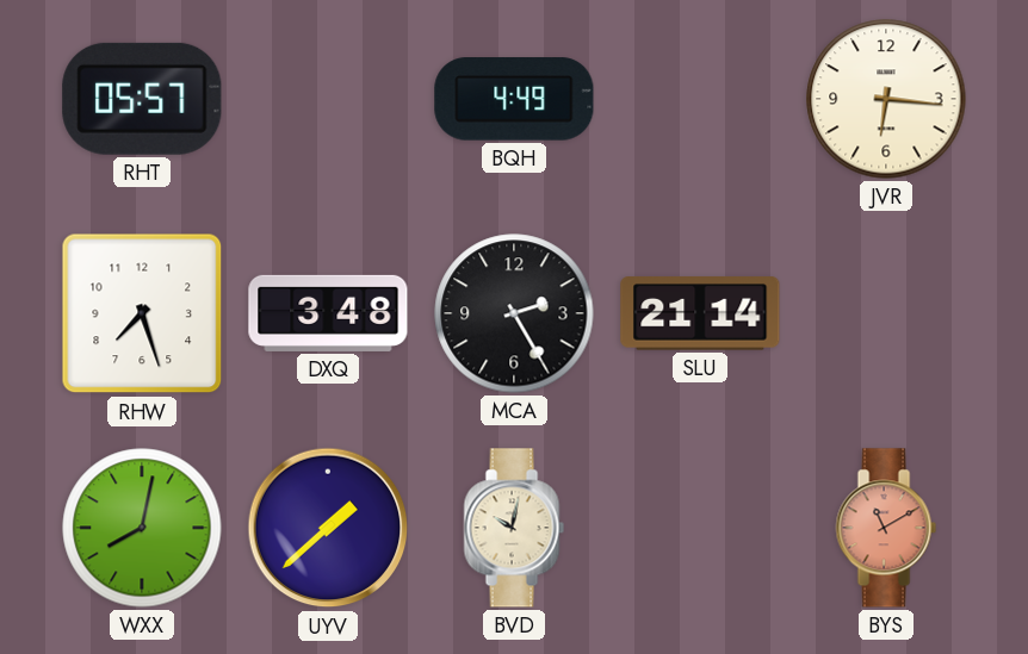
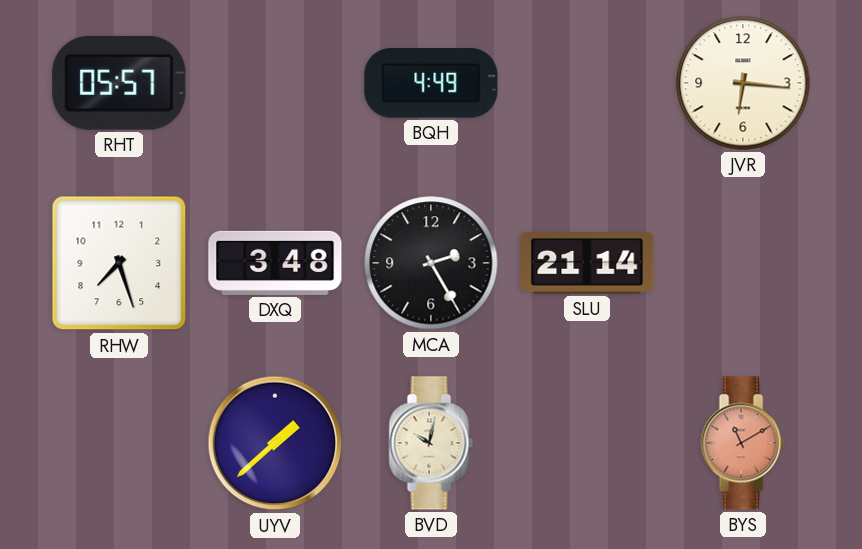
WXX: 8:02 -> none
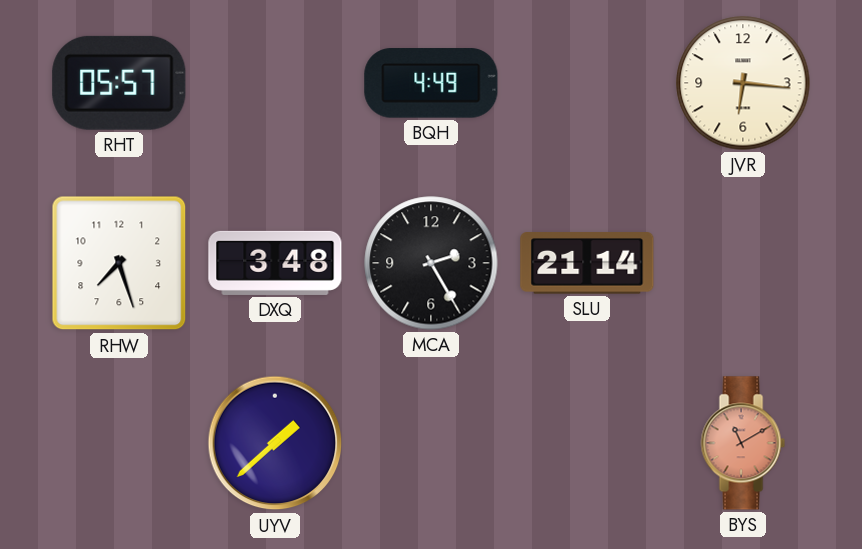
BVD: 10:02 -> none
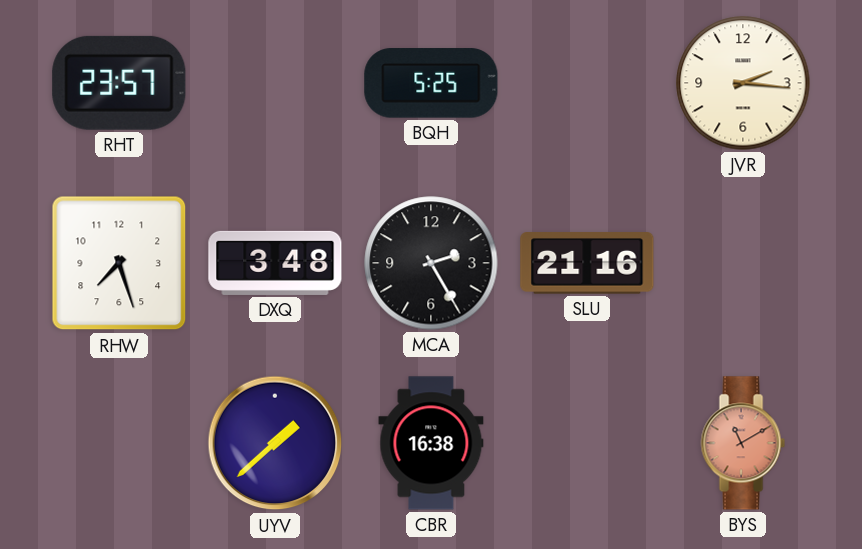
RHT: 05:57 -> 23:57
BQH: 4:49 -> 5:25
JVR: 6:16 -> 2:16
SLU: 21:14 -> 21:16
CBR: none -> 16:38
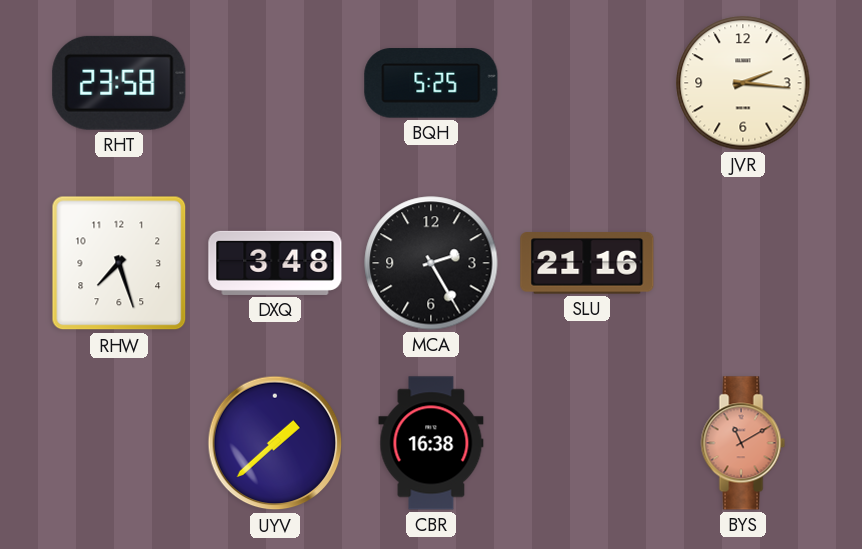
RHT: 23:57 -> 23:58
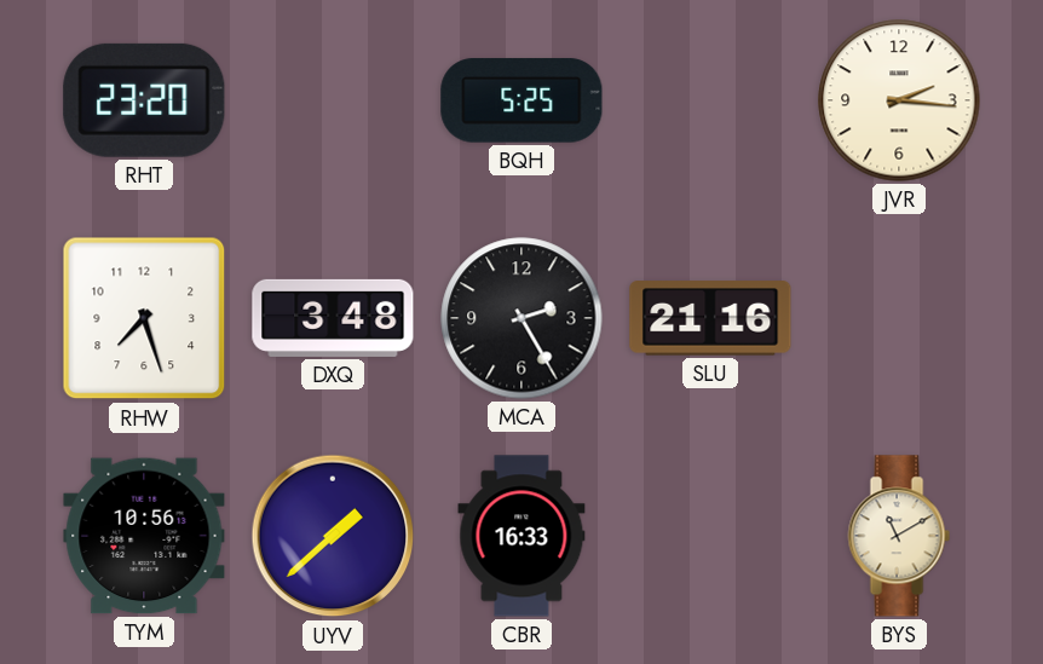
RHT: 23:58 -> 23:20
TYM: none -> 10:56
CBR: 16:38 -> 16:33
BYS dial: salmon -> cream
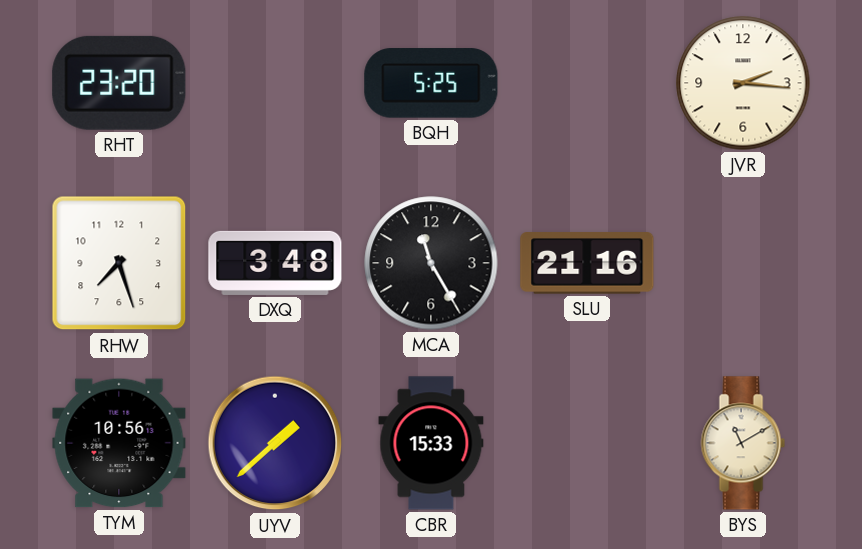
MCA: 2:25 -> 11:25
CBR: 16:33 -> 15:33
